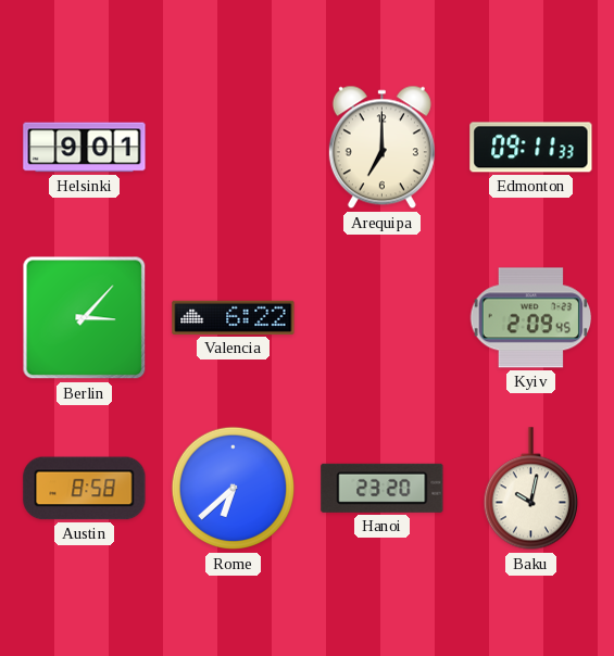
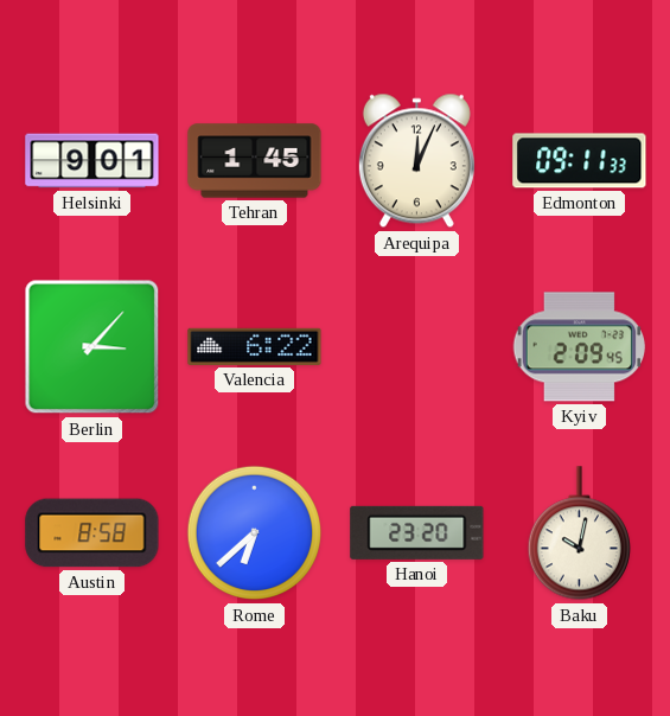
Tehran: none -> 1:45
Arequipa: 7:00 -> 12:04
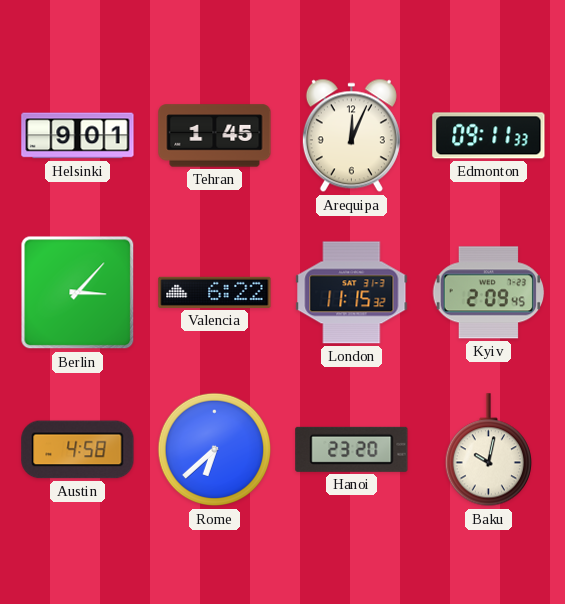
London: none -> 11:15
Austin: 8:58 -> 4:58
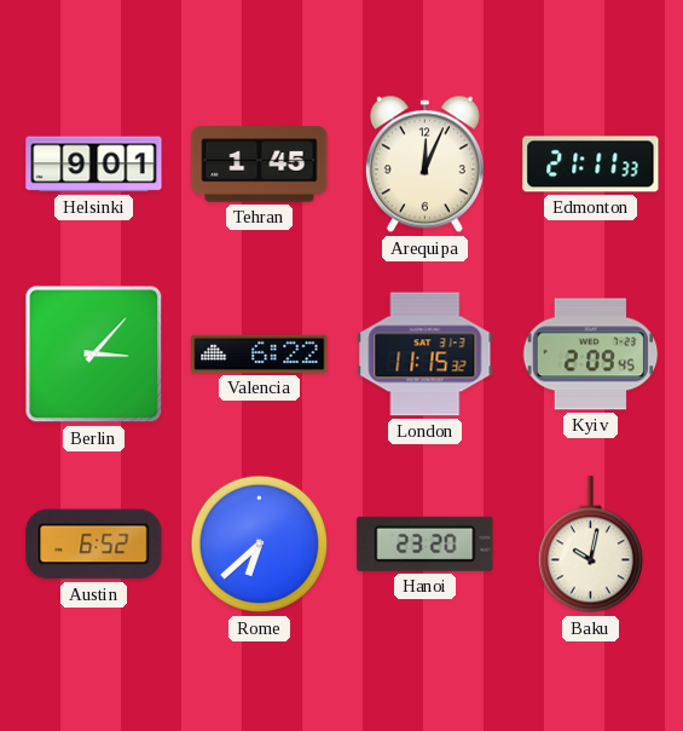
Edmonton: 09:11 -> 21:11
Austin: 4:58 -> 6:52
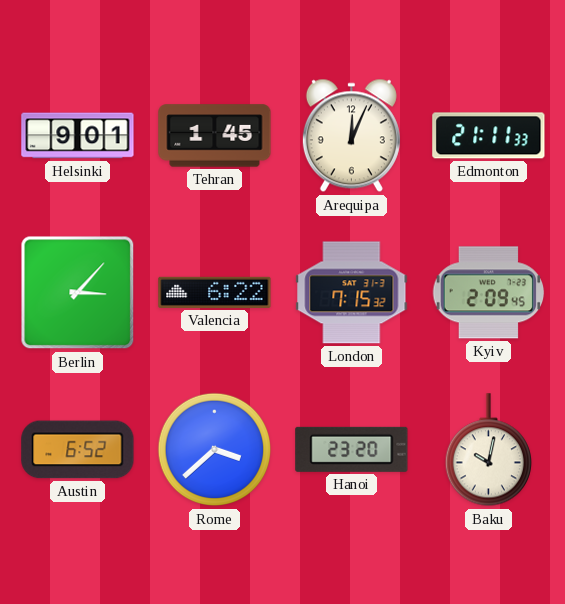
London: 11:15 -> 7:15
Rome: 6:38 -> 3:38
